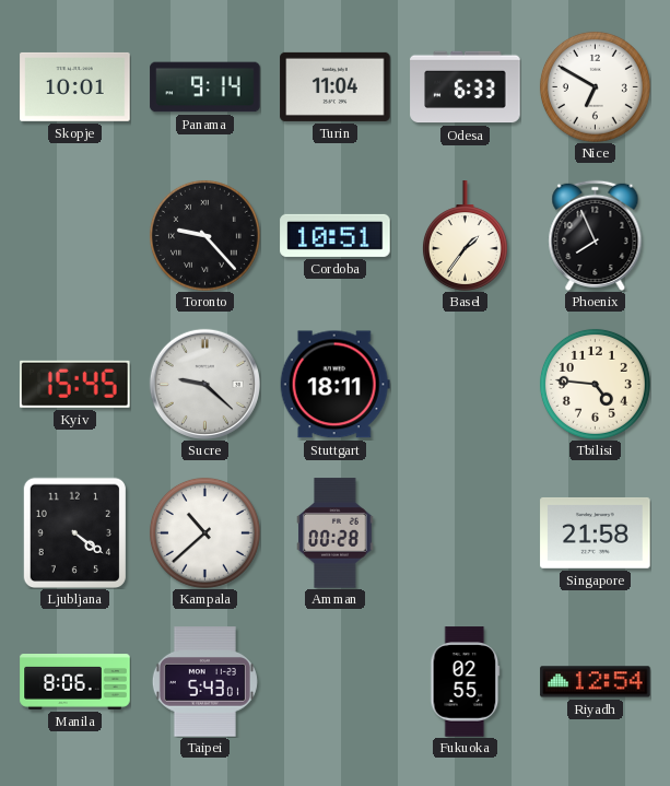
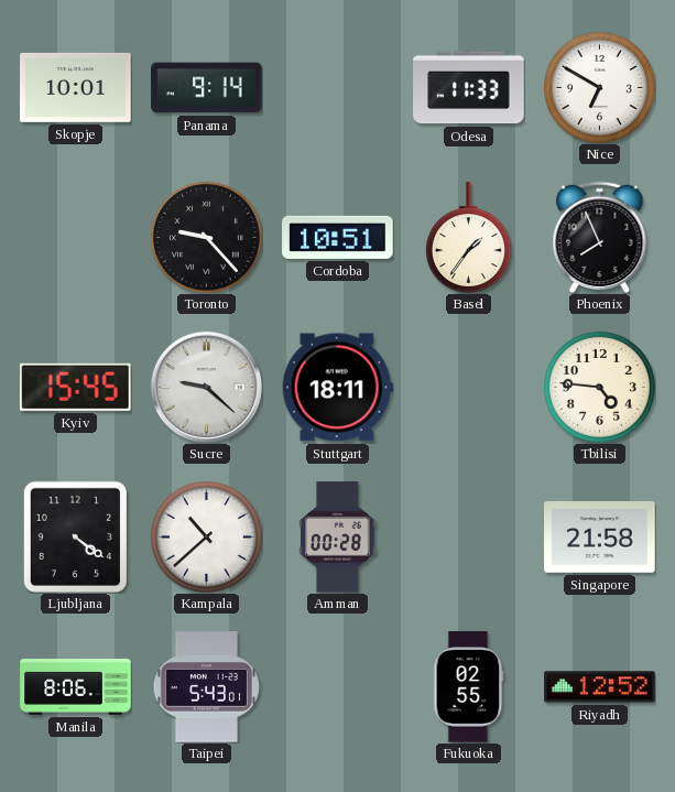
Turin: 11:04 -> none
Odesa: 6:33 -> 11:33
Riyadh: 12:54 -> 12:52
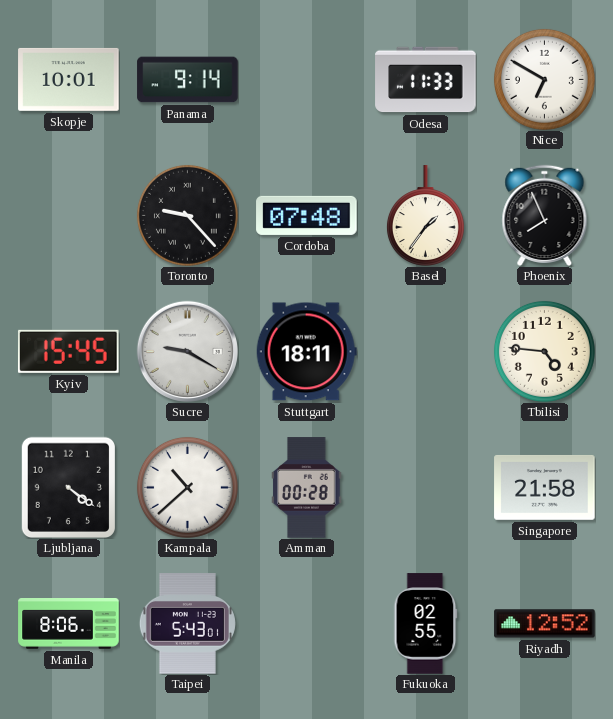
Cordoba: 10:51 -> 07:48
Sucre: 9:22 -> 9:20
